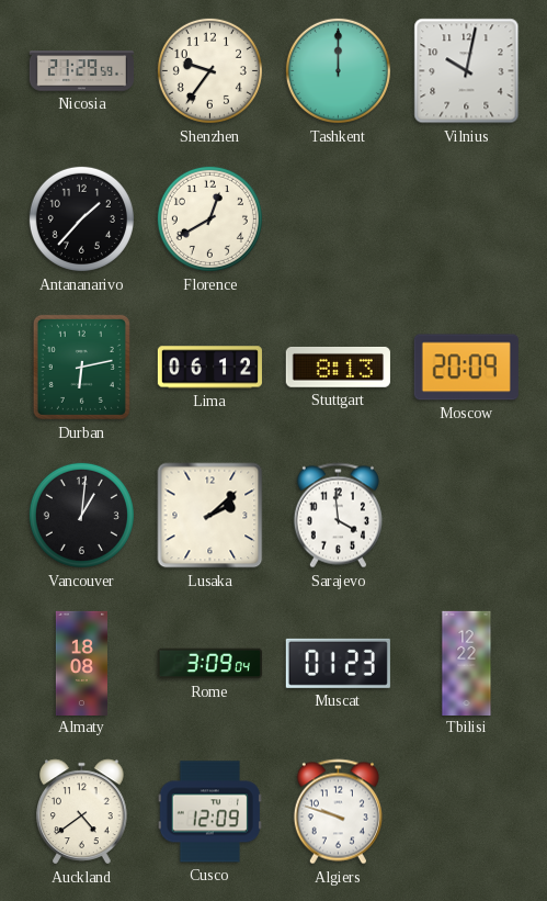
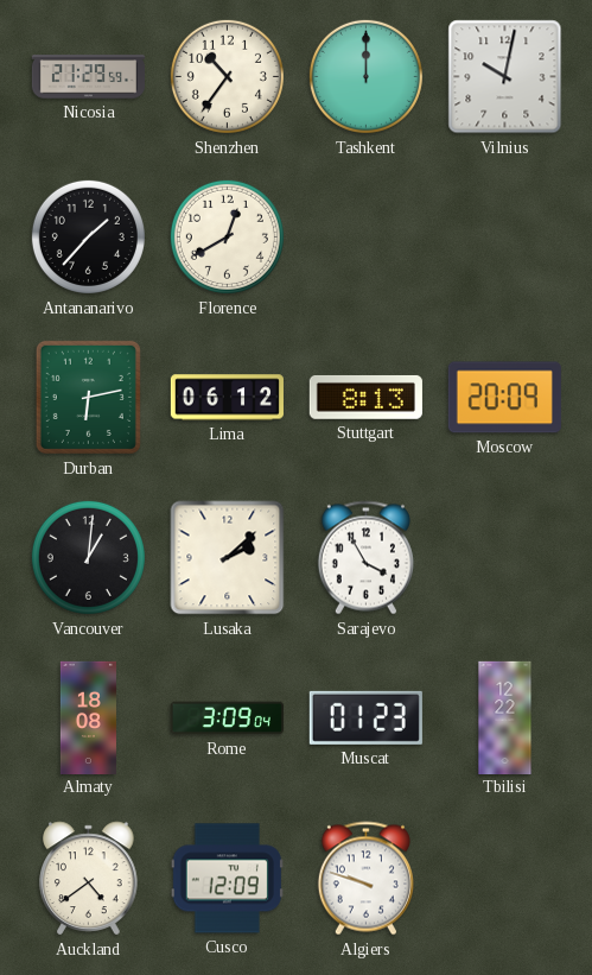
Shenzhen: 9:36 -> 10:36
Sarajevo: 3:59 -> 3:55
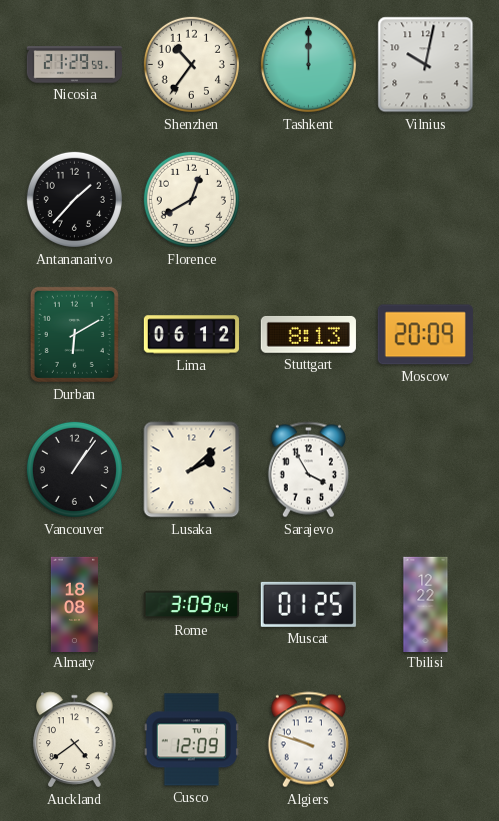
Durban: 6:13 -> 6:10
Vancouver: 1:01 -> 1:06
Muscat: 01:23 -> 01:25
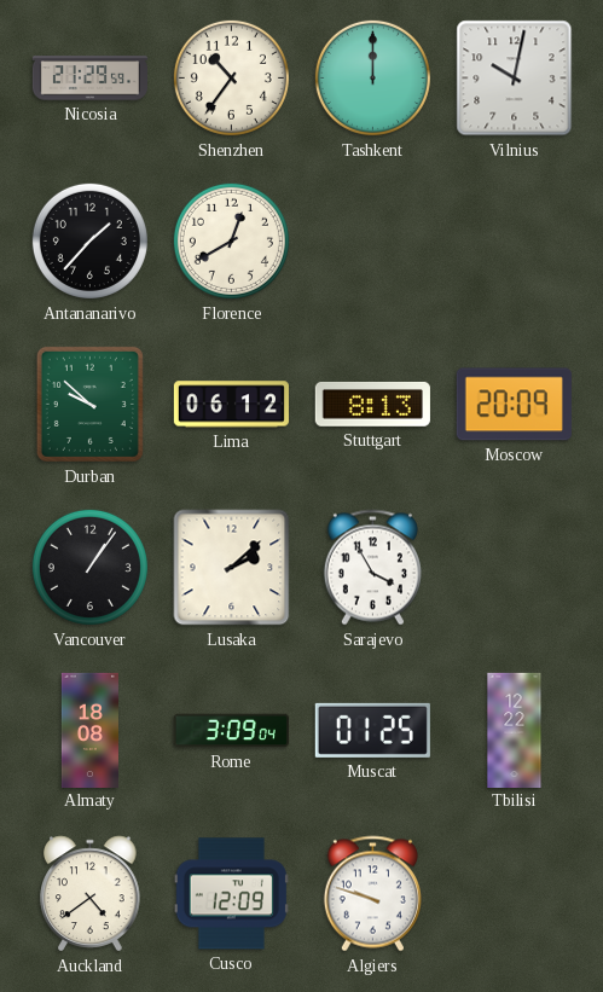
Durban: 6:10 -> 9:52
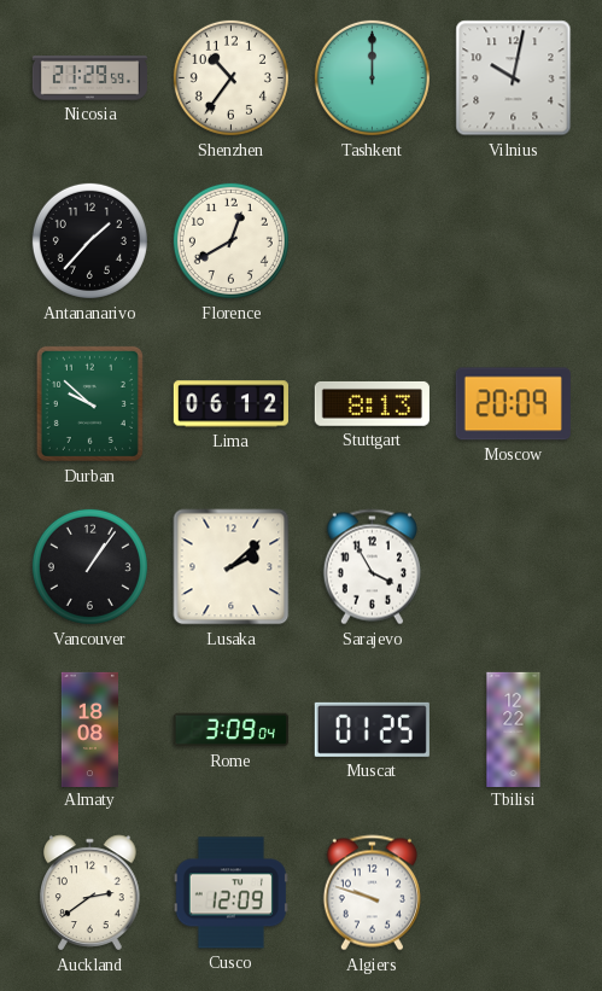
Auckland: 4:39 -> 2:39
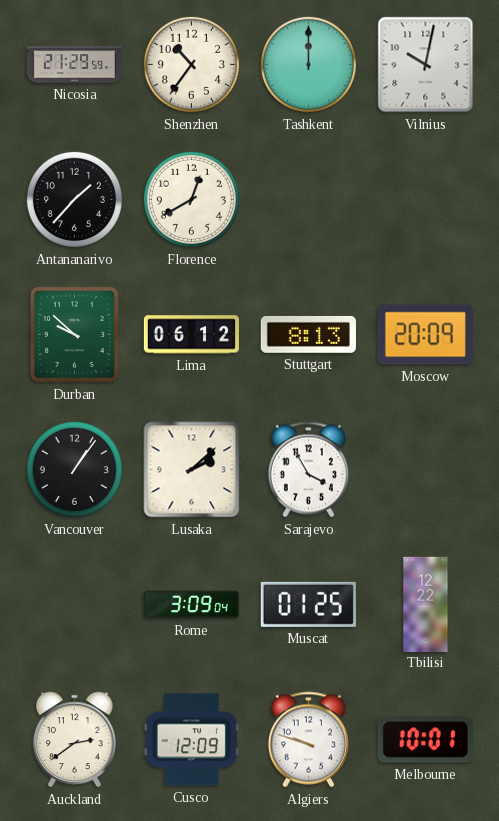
Almaty: 18:08 -> none
Melbourne: none -> 10:01
